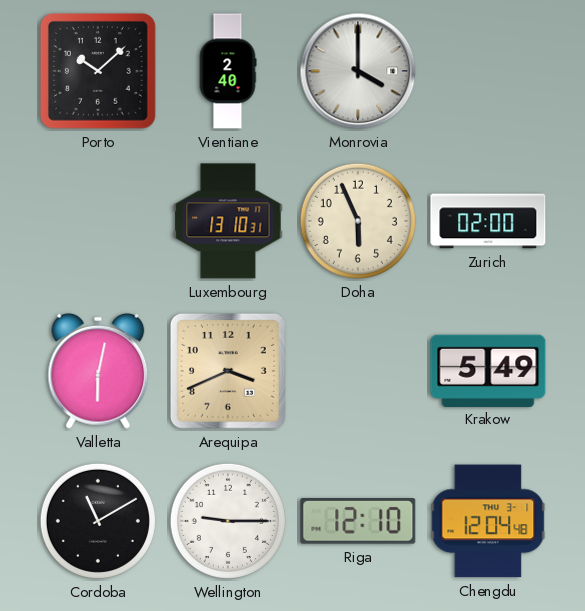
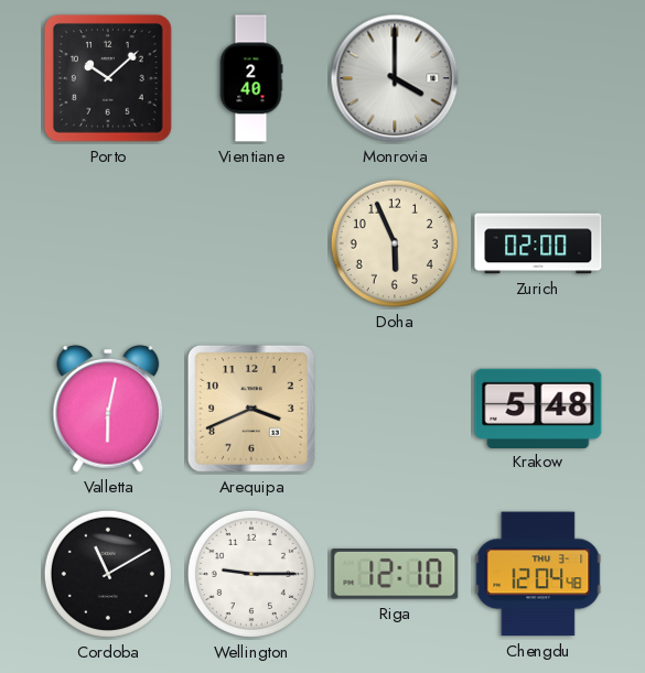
Luxembourg: 13:10 -> none
Krakow: 5:49 -> 5:48
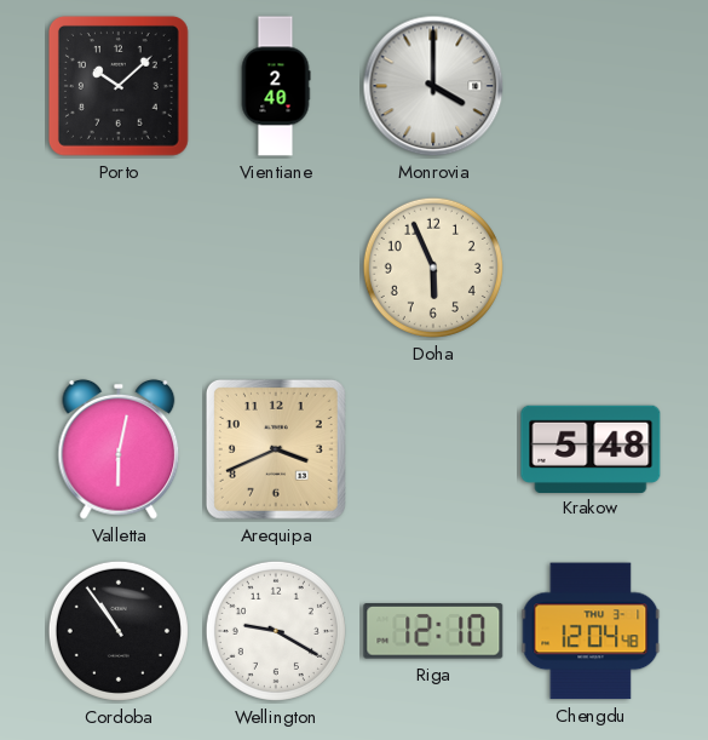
Zurich: 02:00 -> none
Cordoba: 11:10 -> 10:54
Wellington: 9:15 -> 9:20
